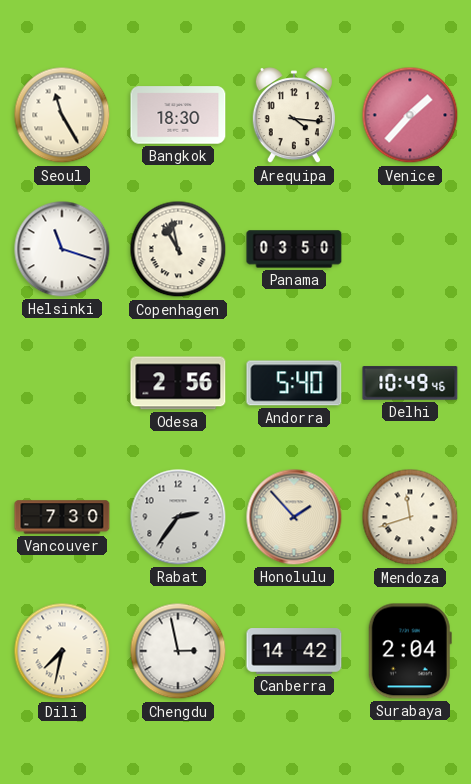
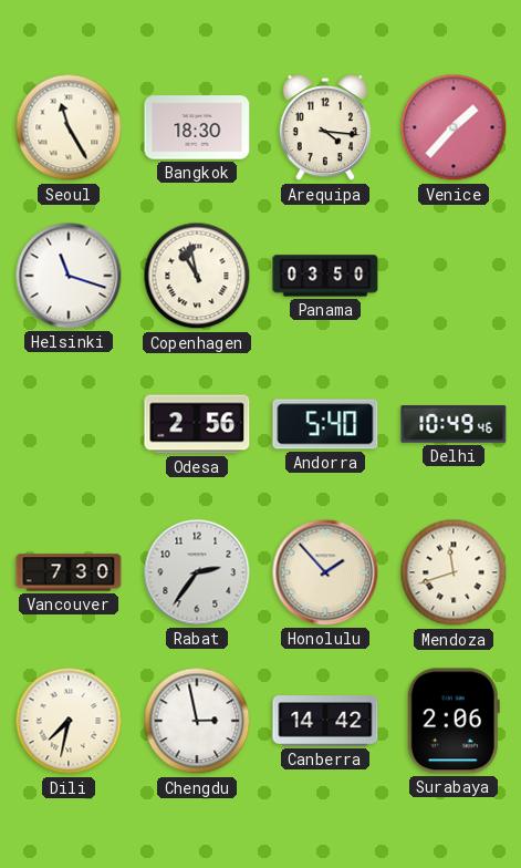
Surabaya: 2:04 -> 2:06
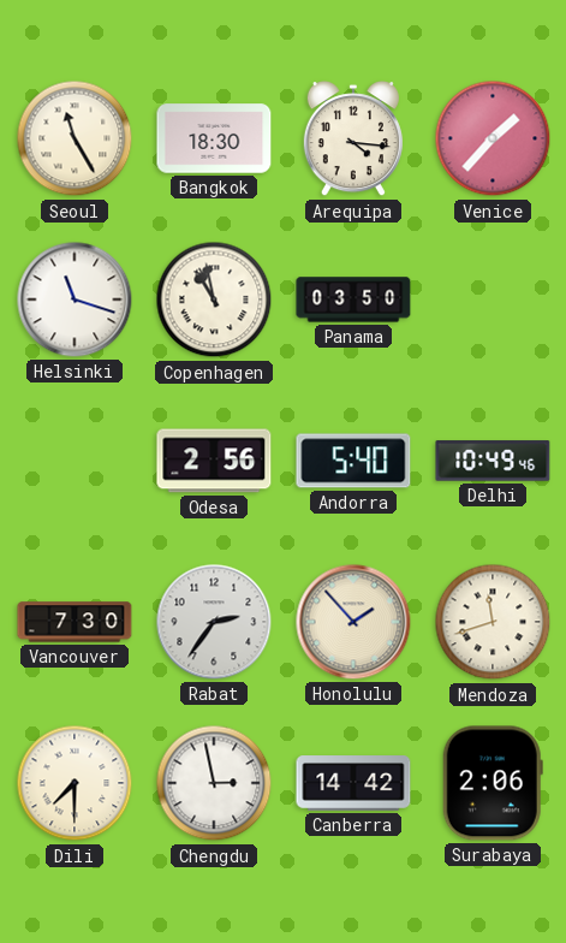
Dili: 7:32 -> 7:30
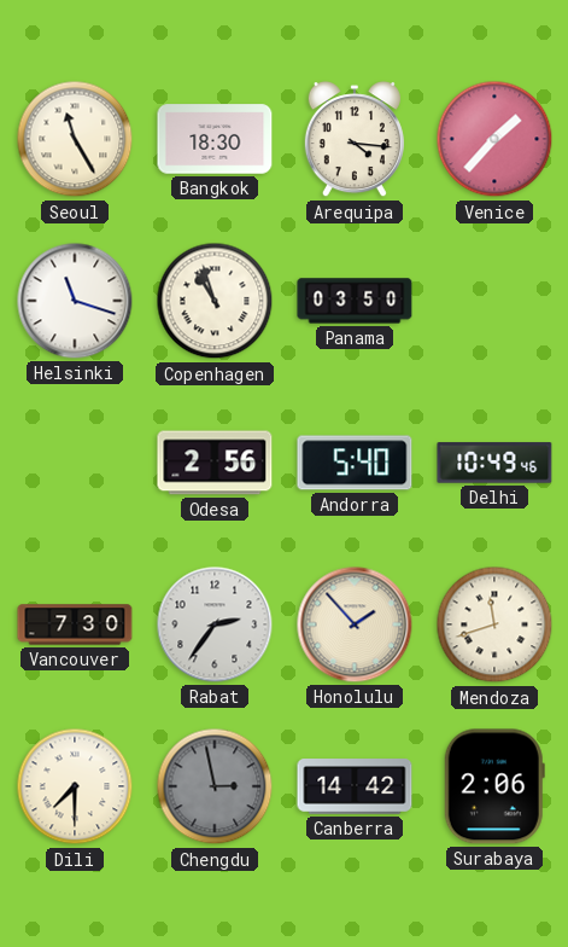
Copenhagen: 10:58 -> 10:57
Chengdu dial: white -> grey
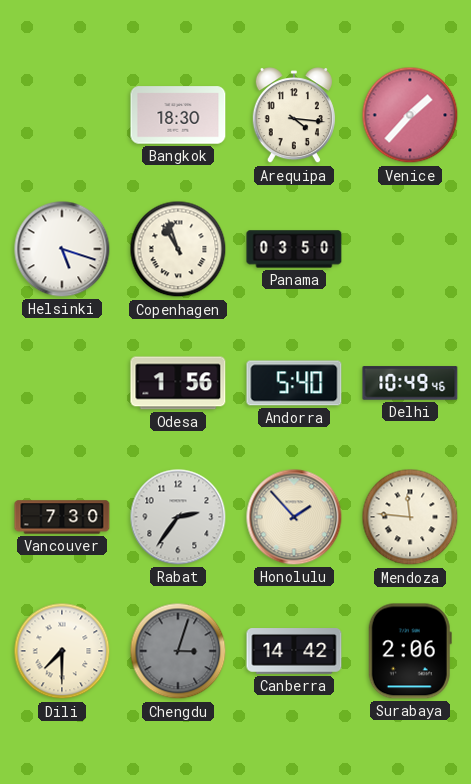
Seoul: 11:25 -> none
Helsinki: 11:18 -> 5:18
Odesa: 2:56 -> 1:56
Mendoza: 11:42 -> 11:46
Chengdu: 2:58 -> 3:03
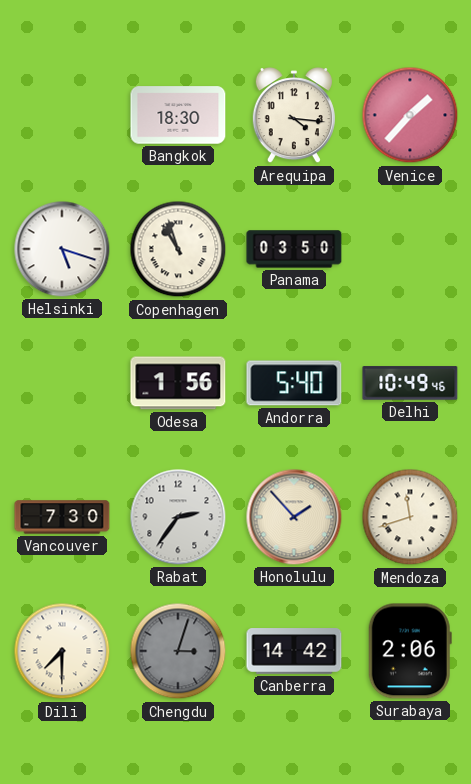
Mendoza: 11:46 -> 11:42
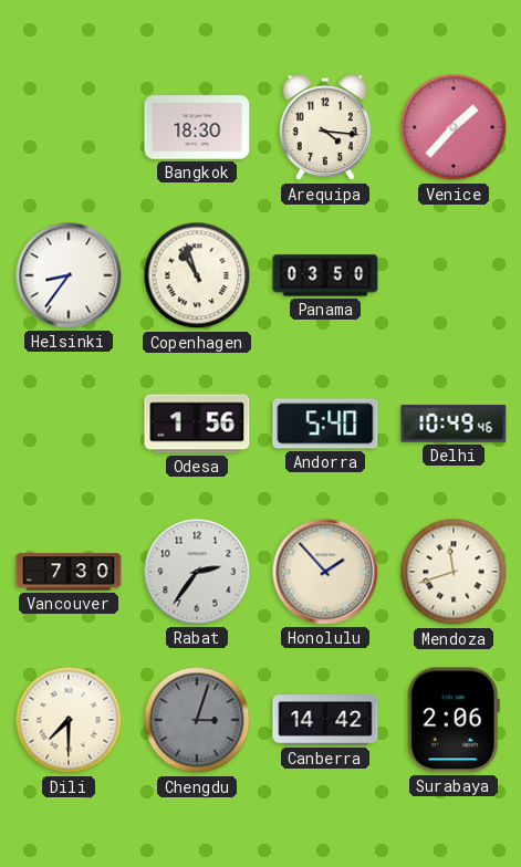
Helsinki: 5:18 -> 8:36
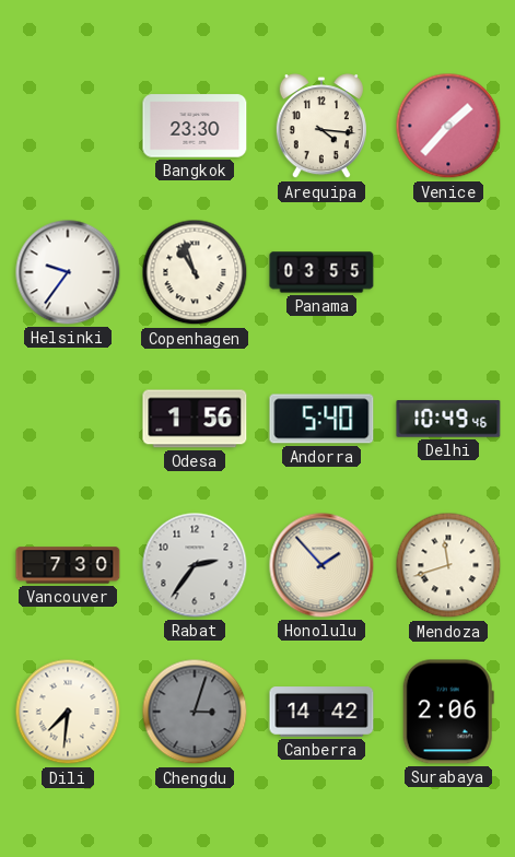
Bangkok: 18:30 -> 23:30
Helsinki: 8:36 -> 9:36
Panama: 03:50 -> 03:55
Dili: 7:30 -> 7:31
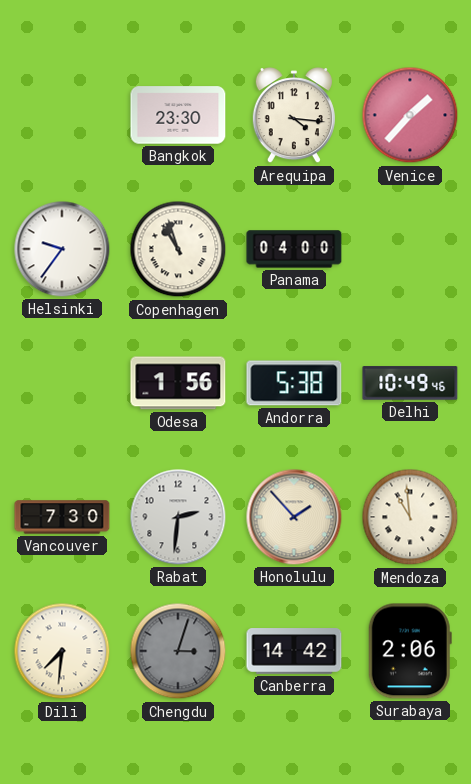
Panama: 03:55 -> 04:00
Andorra: 5:40 -> 5:38
Rabat: 2:36 -> 2:31
Mendoza: 11:42 -> 10:59
